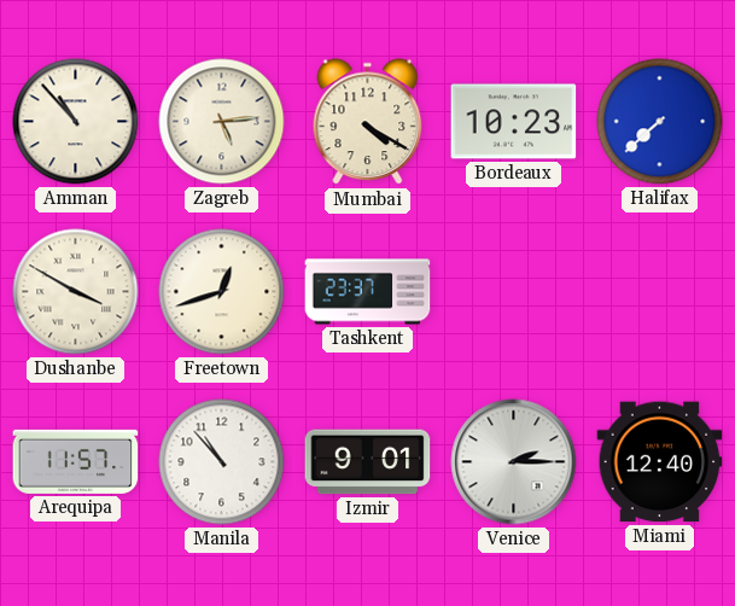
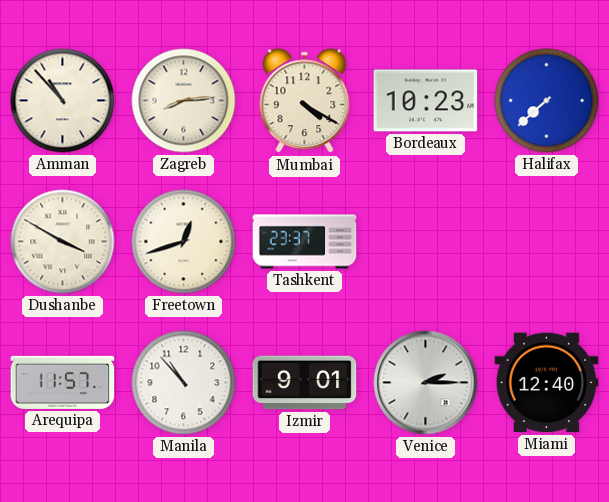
Zagreb: 5:14 -> 8:14
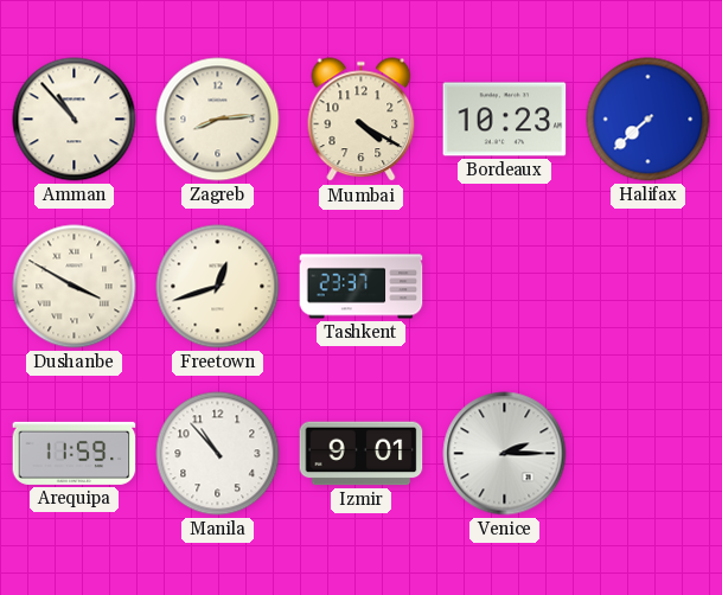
Arequipa: 11:57 -> 11:59
Miami: 12:40 -> none
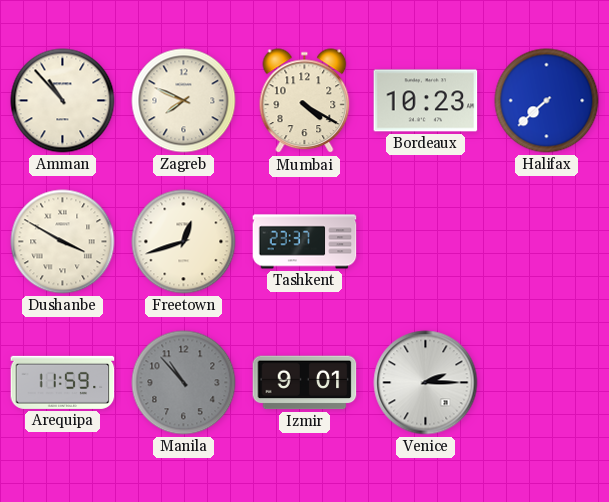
Zagreb: 8:14 -> 7:49
Manila dial: white -> grey
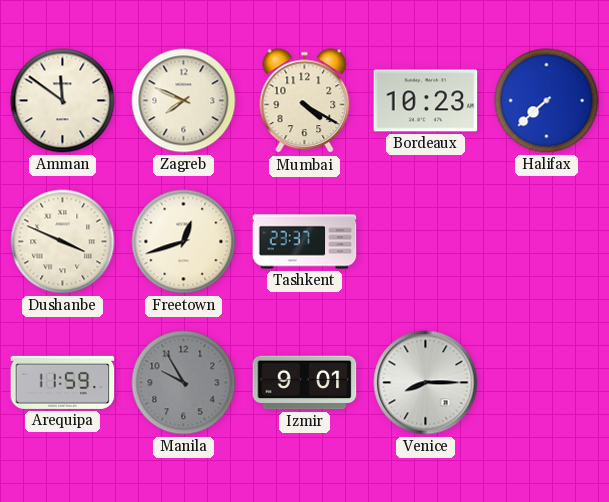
Amman: 10:53 -> 11:51
Dushanbe: 3:50 -> 3:49
Manila: 10:53 -> 9:55
Venice: 2:15 -> 8:15
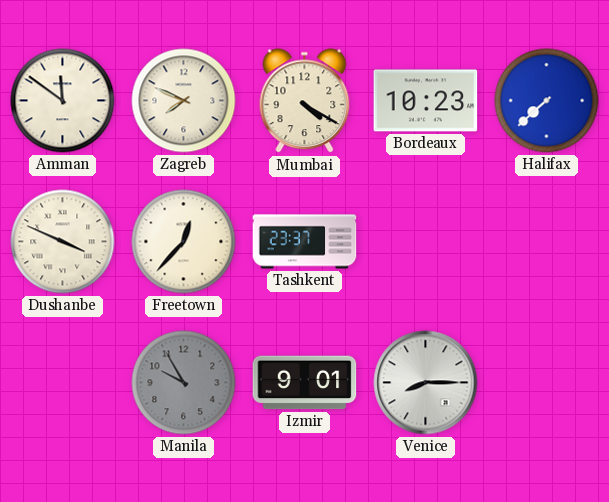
Freetown: 12:42 -> 12:37
Arequipa: 11:59 -> none
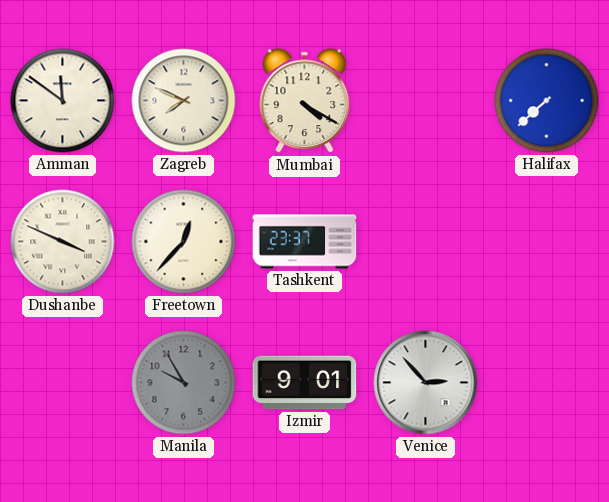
Bordeaux: 10:23 -> none
Venice: 8:15 -> 2:53
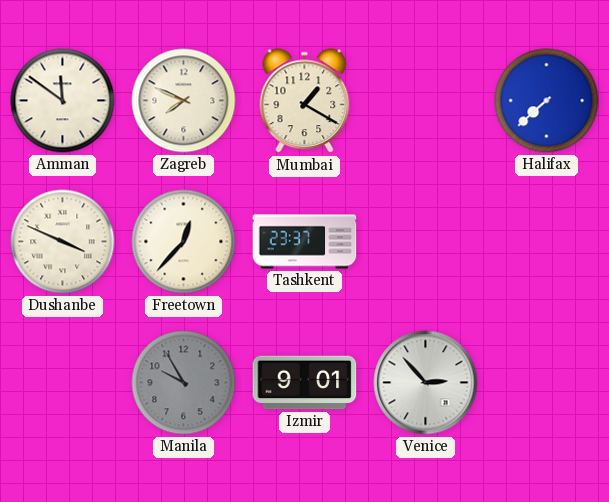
Mumbai: 4:20 -> 1:20
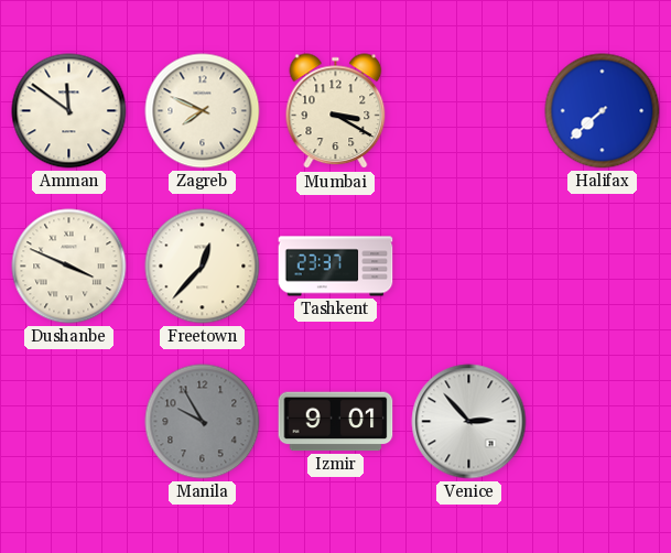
Mumbai: 1:20 -> 3:20
